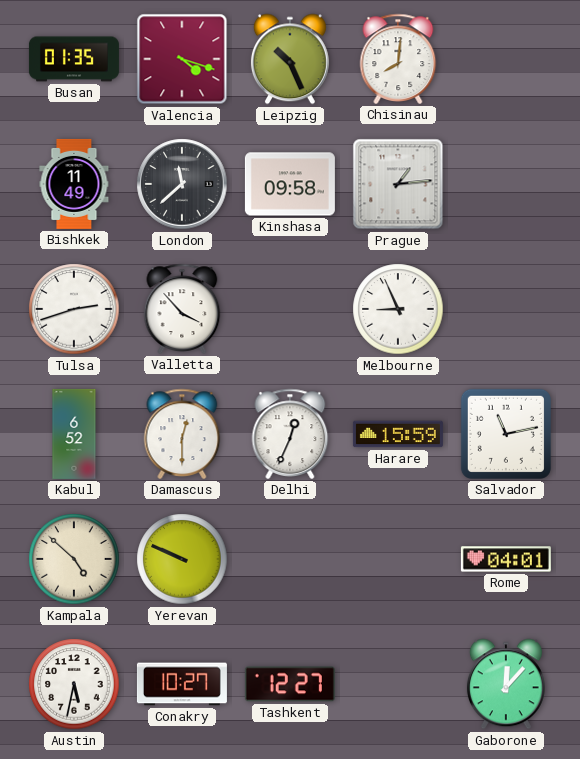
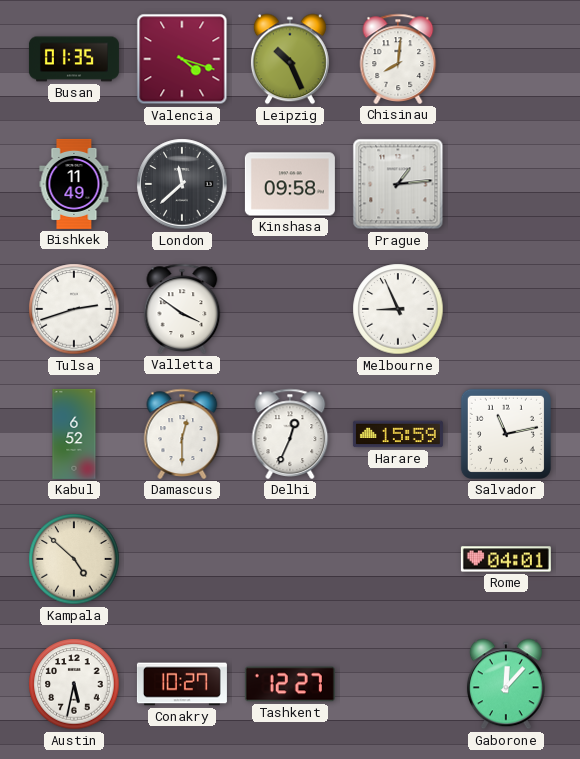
Valletta: 3:53 -> 3:51
Yerevan: 9:49 -> none
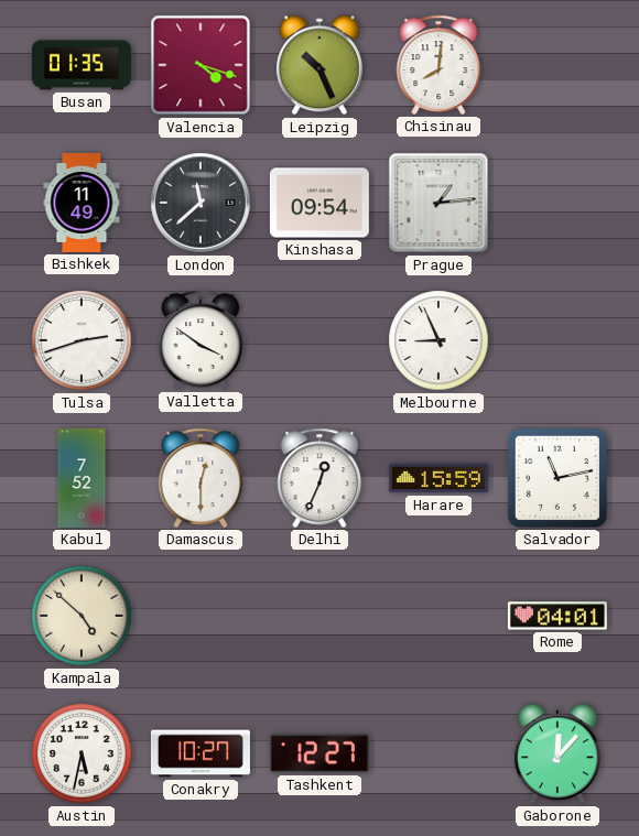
Kinshasa: 09:58 -> 09:54
Kabul: 6:52 -> 7:52
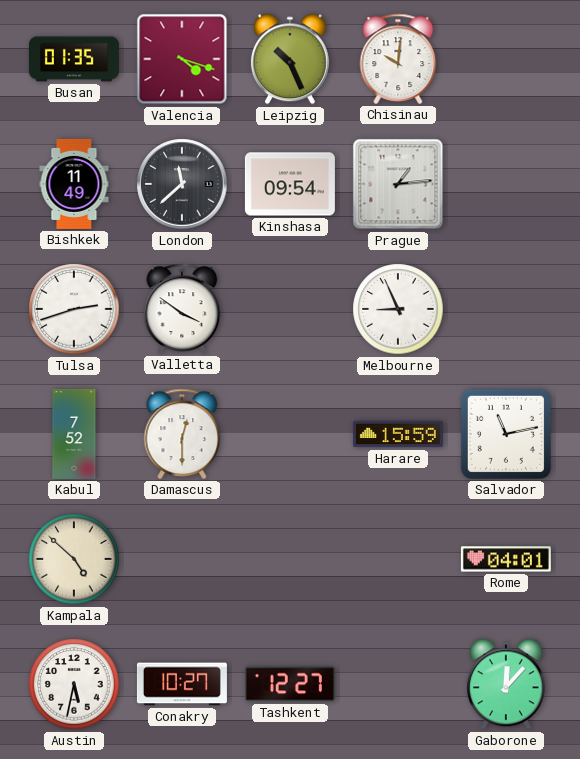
Chisinau: 8:01 -> 10:01
Delhi: 12:34 -> none
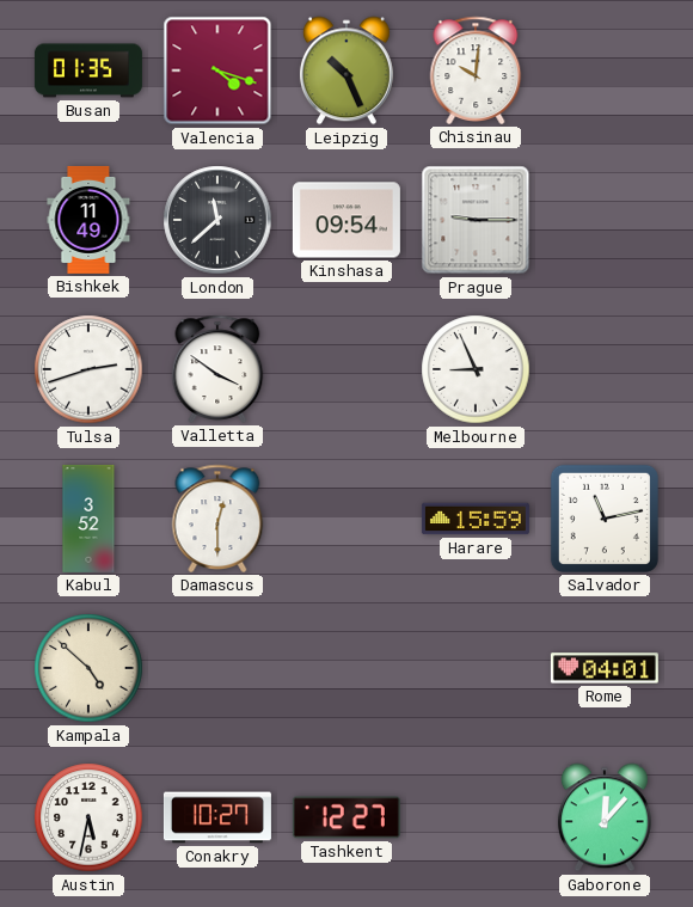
Prague: 1:14 -> 9:15
Kabul: 7:52 -> 3:52
